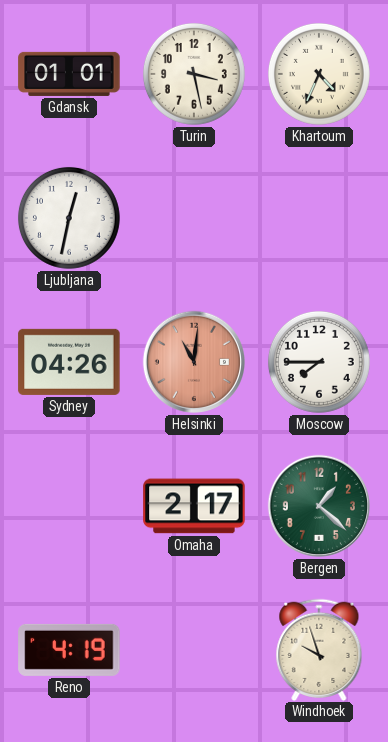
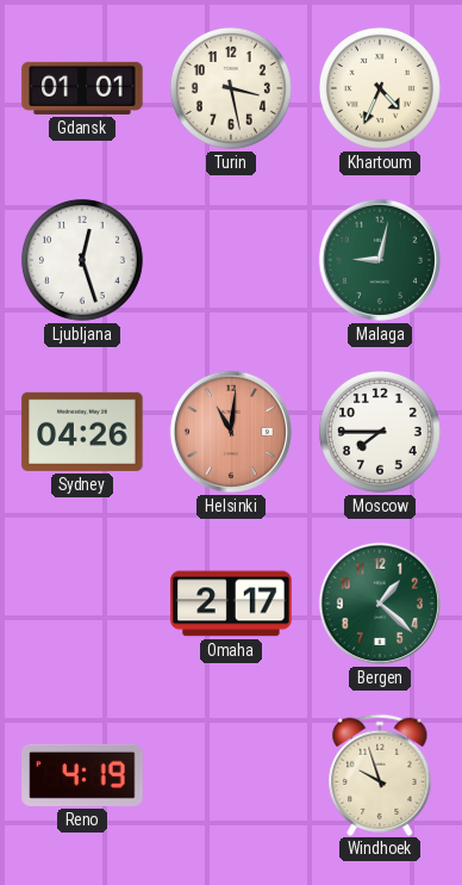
Ljubljana: 12:32 -> 12:27
Malaga: none -> 9:02
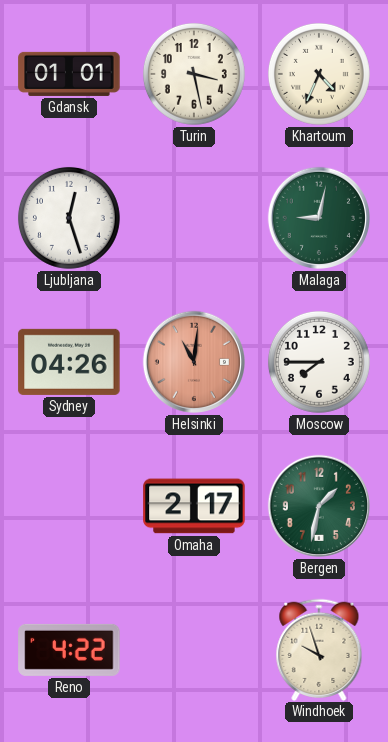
Bergen: 1:22 -> 1:32
Reno: 4:19 -> 4:22
